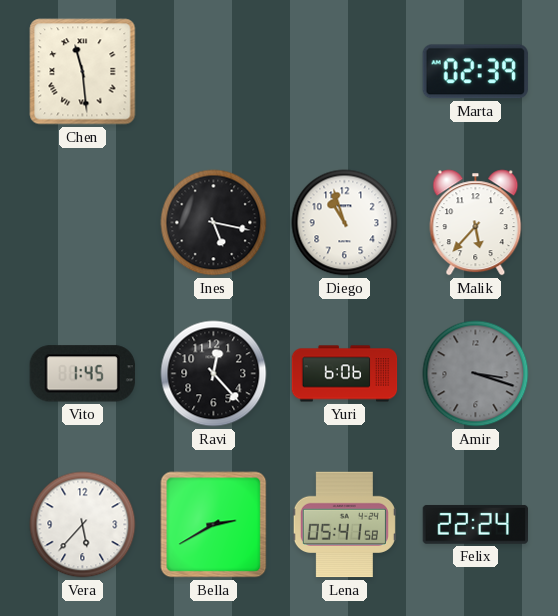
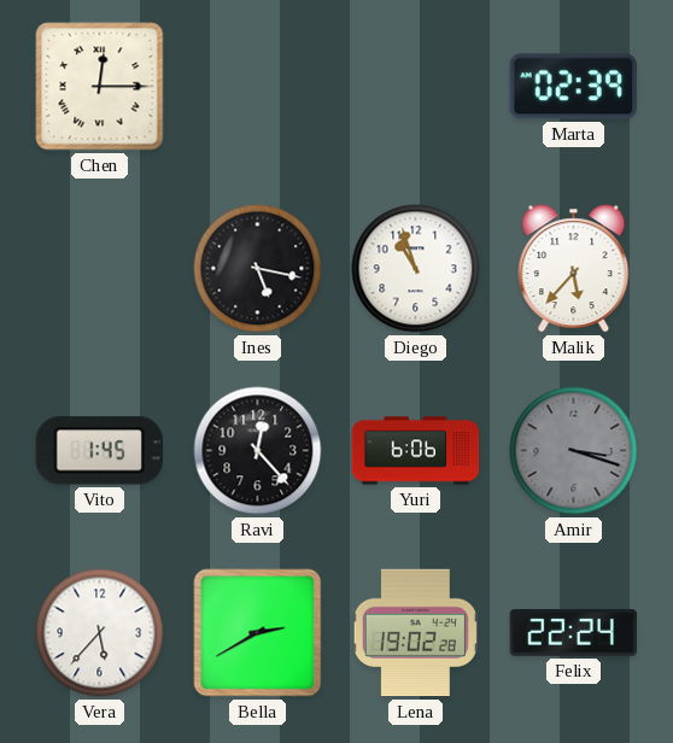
Chen: 11:29 -> 12:15
Lena: 05:41 -> 19:02
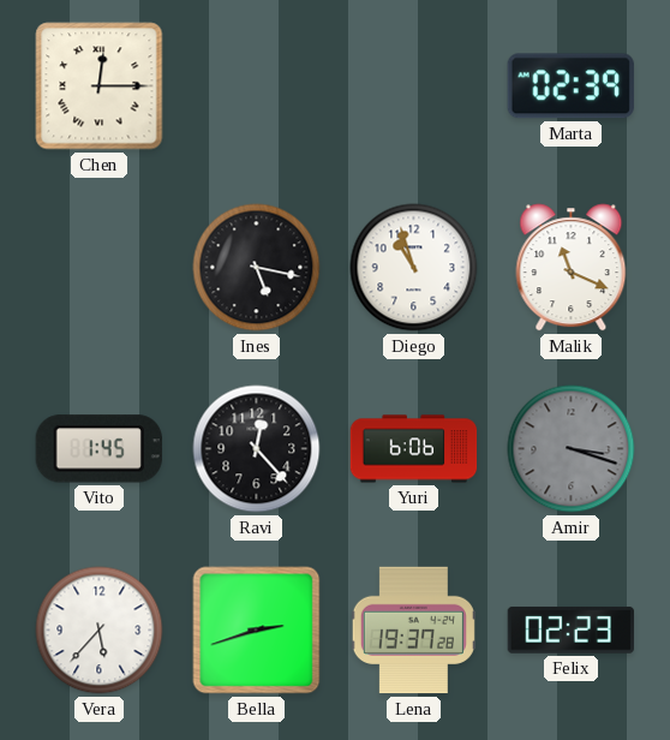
Malik: 5:37 -> 11:19
Bella: 2:40 -> 2:42
Lena: 19:02 -> 19:37
Felix: 22:24 -> 02:23
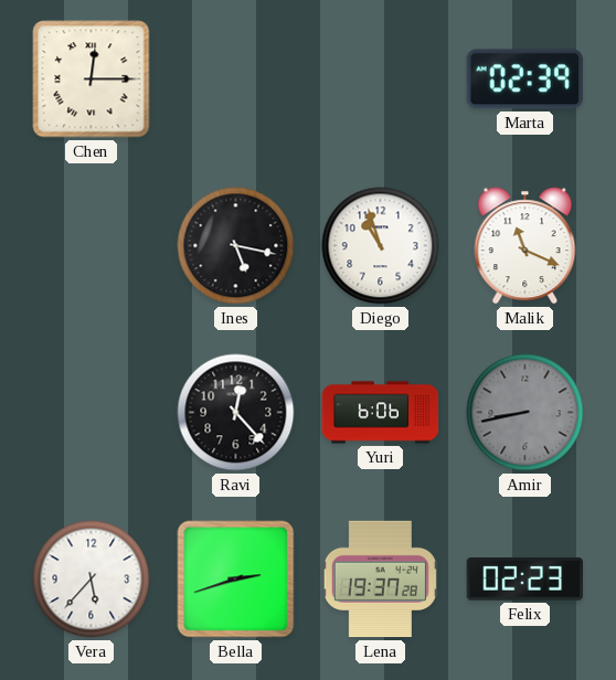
Vito: 1:45 -> none
Amir: 3:18 -> 8:43
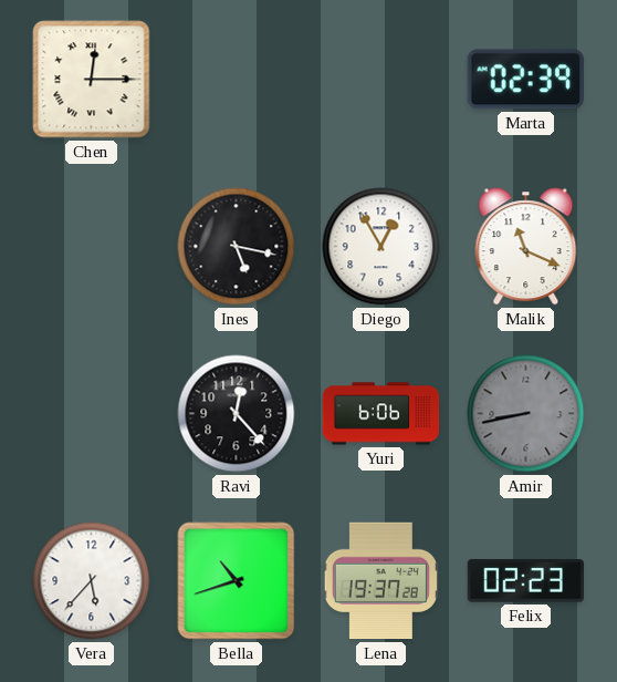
Diego: 10:57 -> 12:55
Bella: 2:42 -> 10:42
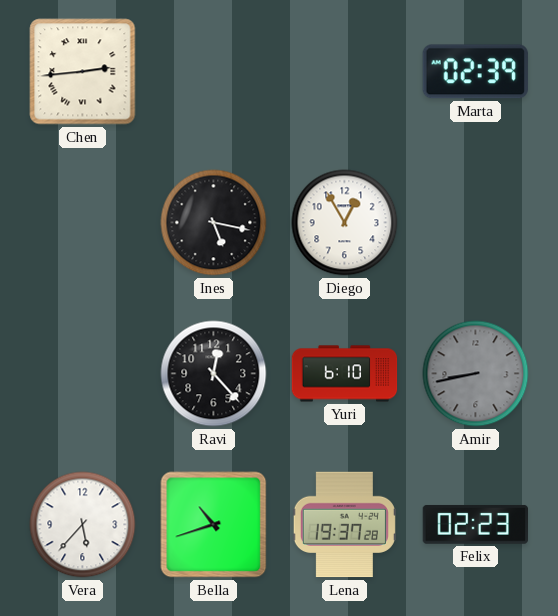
Chen: 12:15 -> 2:44
Malik: 11:19 -> none
Yuri: 6:06 -> 6:10
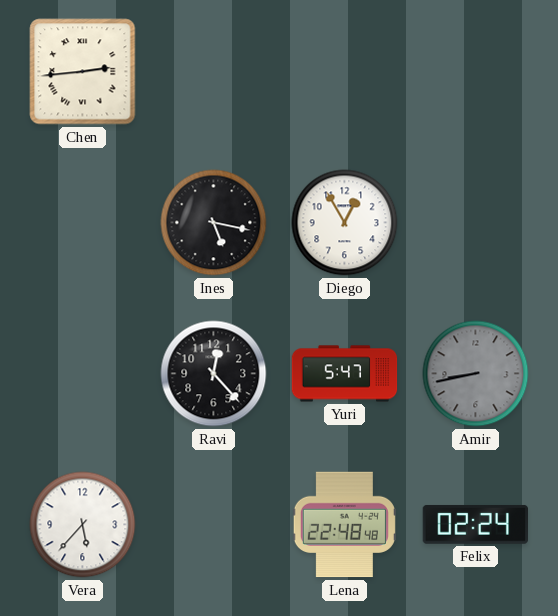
Marta: 02:39 -> none
Yuri: 6:10 -> 5:47
Bella: 10:42 -> none
Lena: 19:37 -> 22:48
Felix: 02:23 -> 02:24
